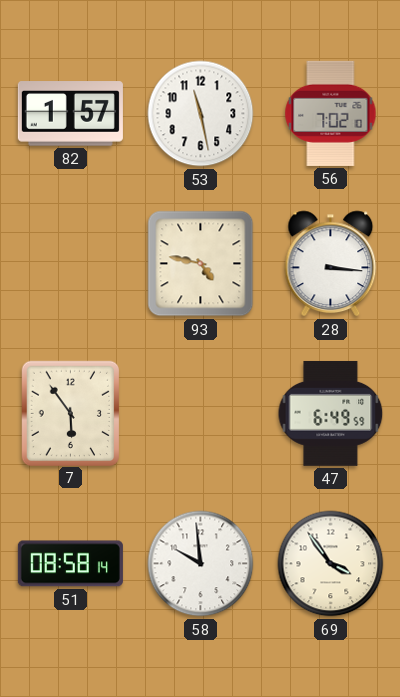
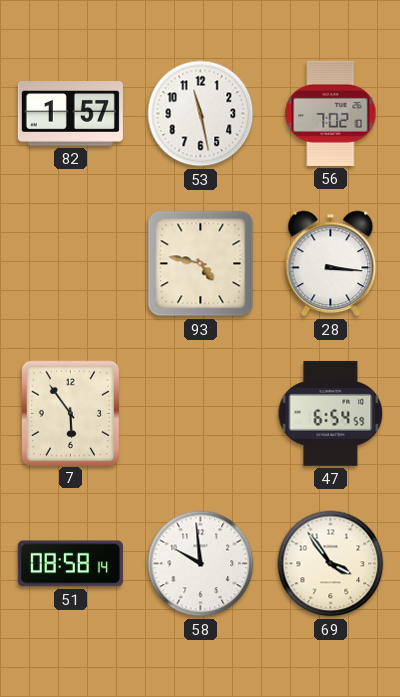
47: 6:49 -> 6:54
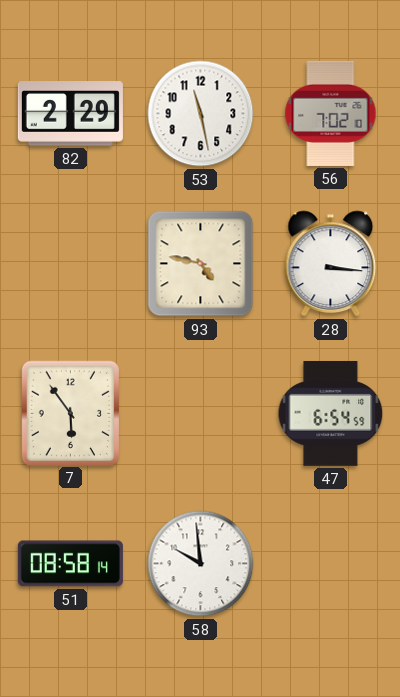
82: 1:57 -> 2:29
69: 3:54 -> none
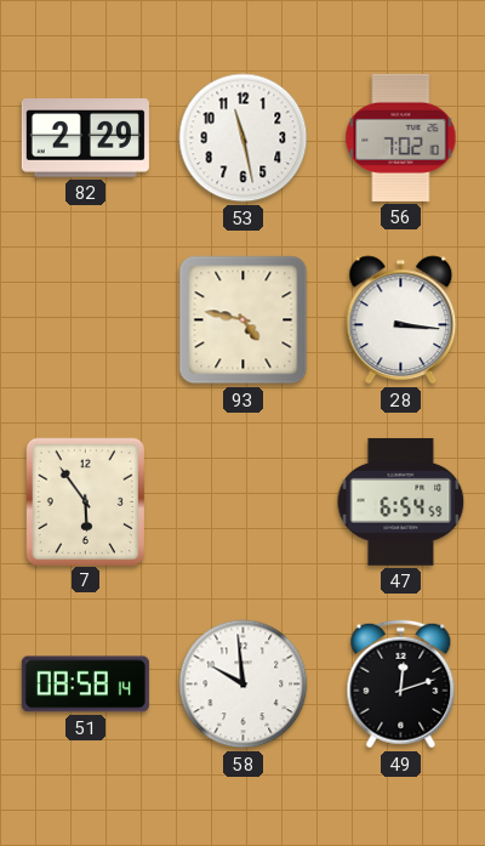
49: none -> 12:12
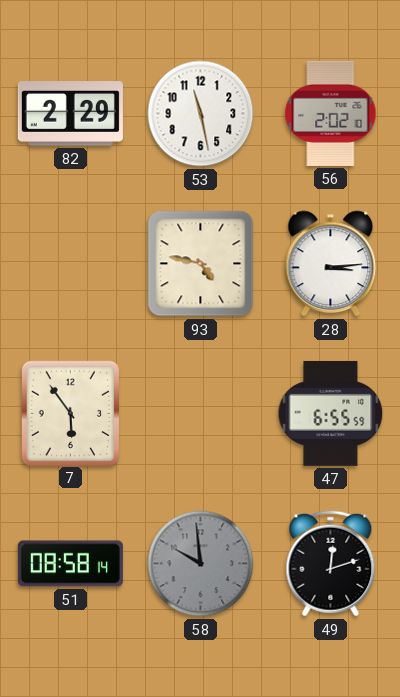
56: 7:02 -> 2:02
28: 3:16 -> 3:14
47: 6:54 -> 6:55
58 dial: white -> grey
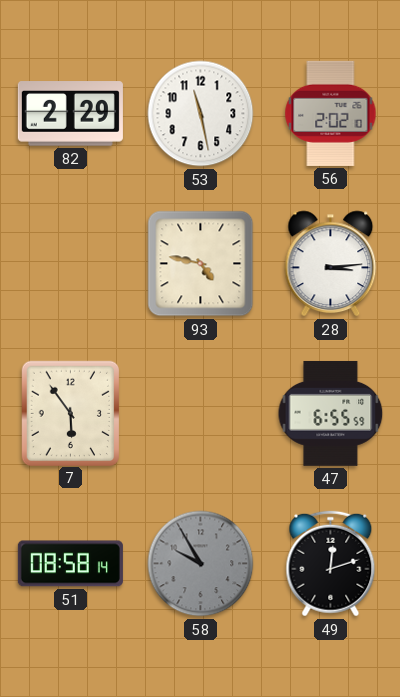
58: 9:59 -> 9:55
